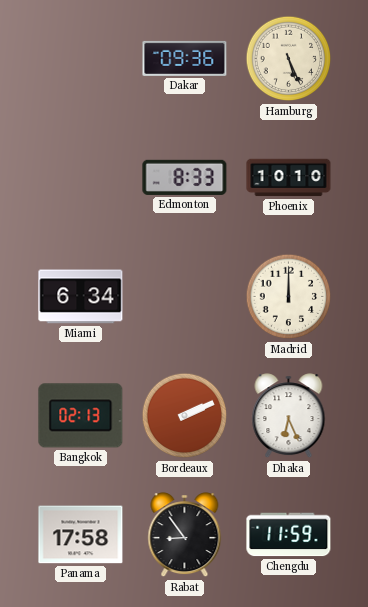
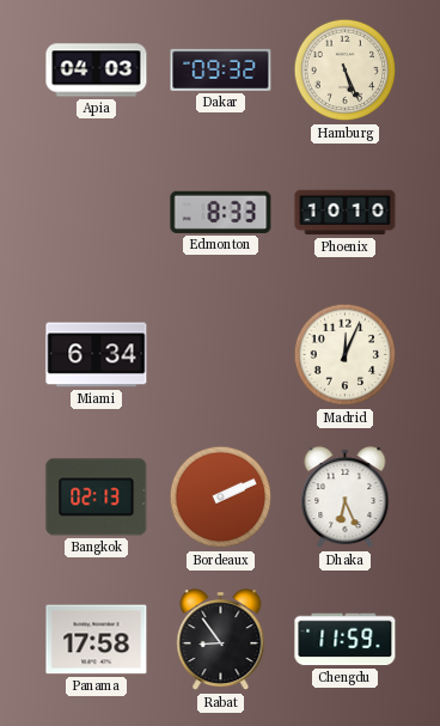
Apia: none -> 04:03
Dakar: 09:36 -> 09:32
Madrid: 12:00 -> 12:04
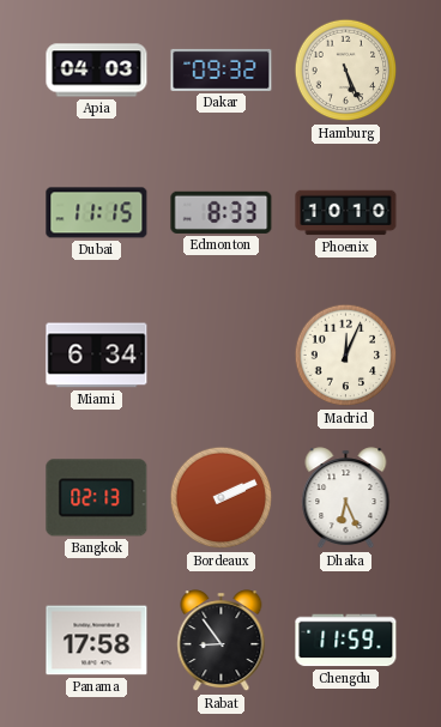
Dubai: none -> 11:15
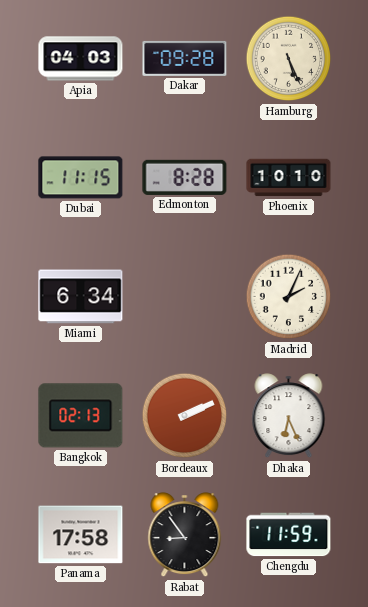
Dakar: 09:32 -> 09:28
Edmonton: 8:33 -> 8:28
Madrid: 12:04 -> 2:04
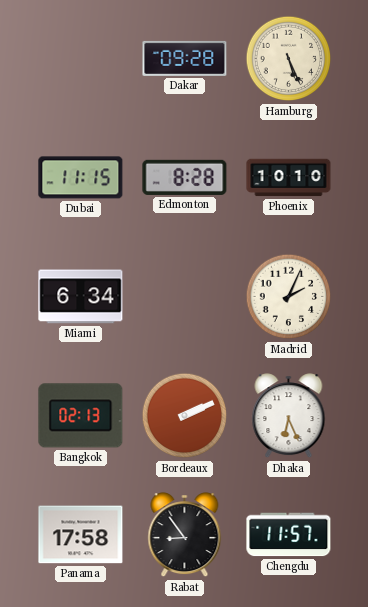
Apia: 04:03 -> none
Chengdu: 11:59 -> 11:57
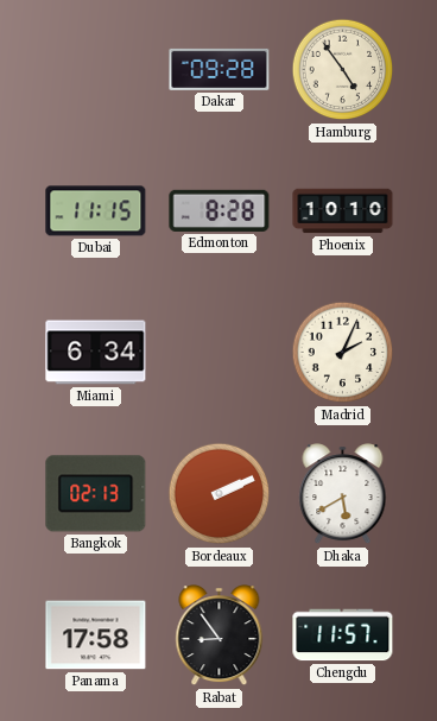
Hamburg: 5:26 -> 4:54
Dhaka: 6:26 -> 5:40
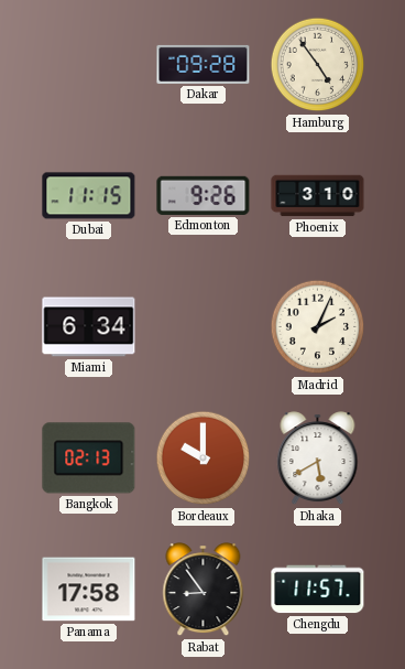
Edmonton: 8:28 -> 9:26
Phoenix: 10:10 -> 3:10
Bordeaux: 2:11 -> 10:00
